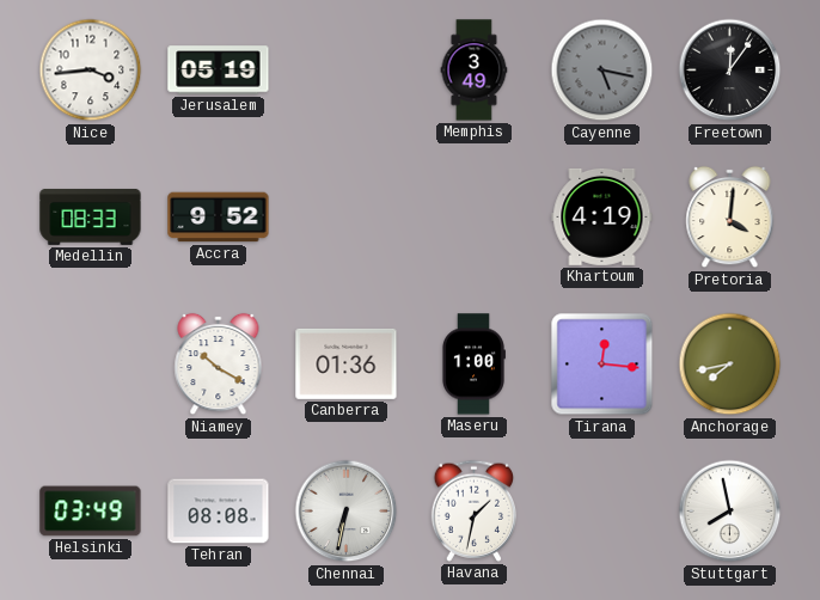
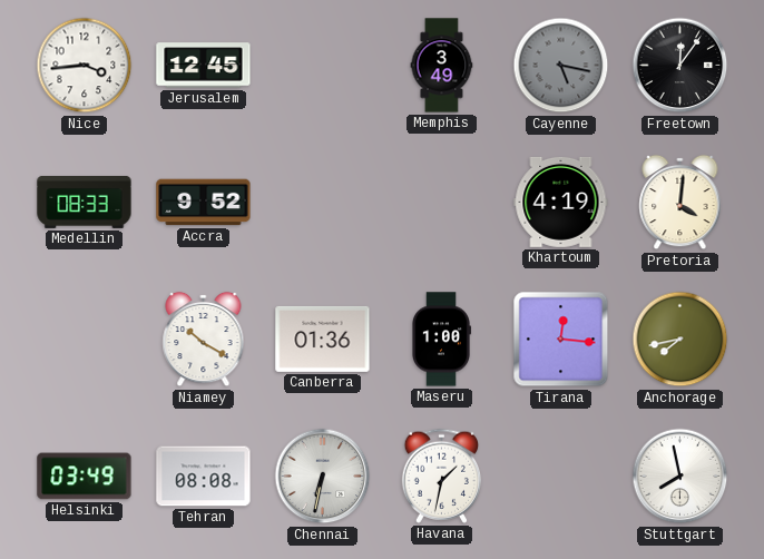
Jerusalem: 05:19 -> 12:45
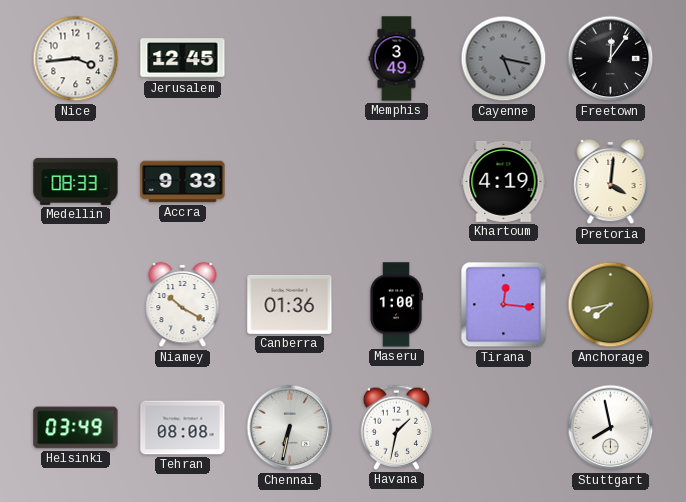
Accra: 9:52 -> 9:33
